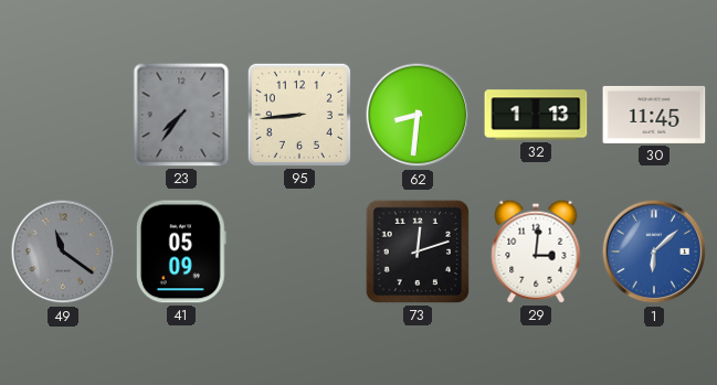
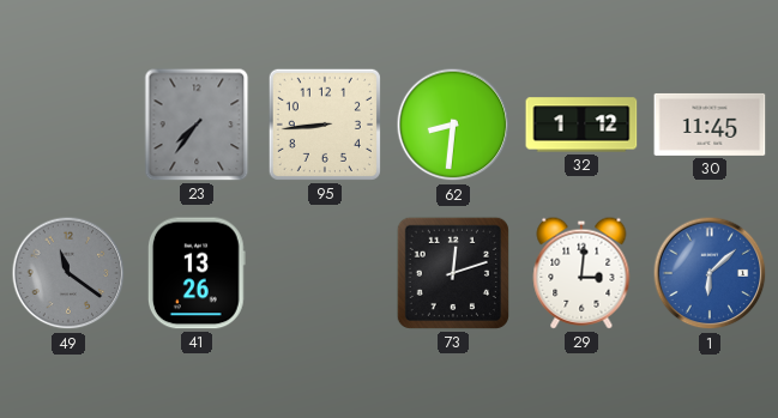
32: 1:13 -> 1:12
41: 05:09 -> 13:26
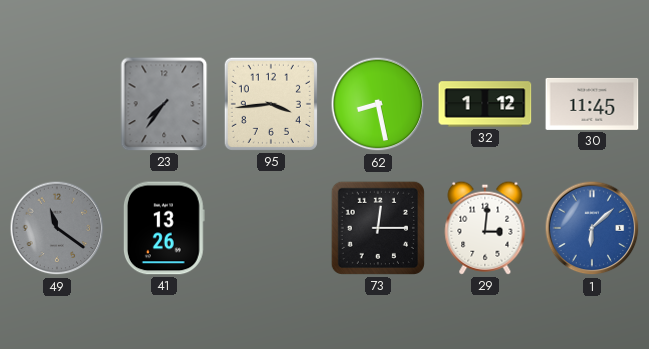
95: 8:44 -> 3:44
62: 8:31 -> 8:28
73: 12:12 -> 12:15
